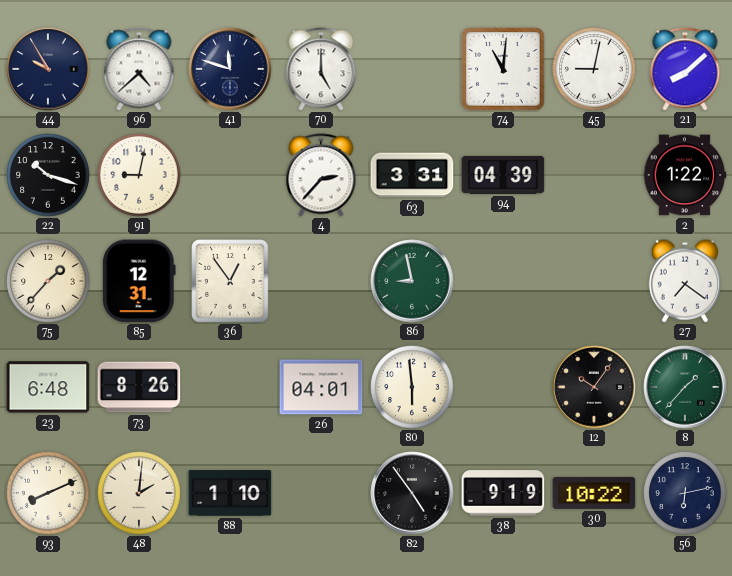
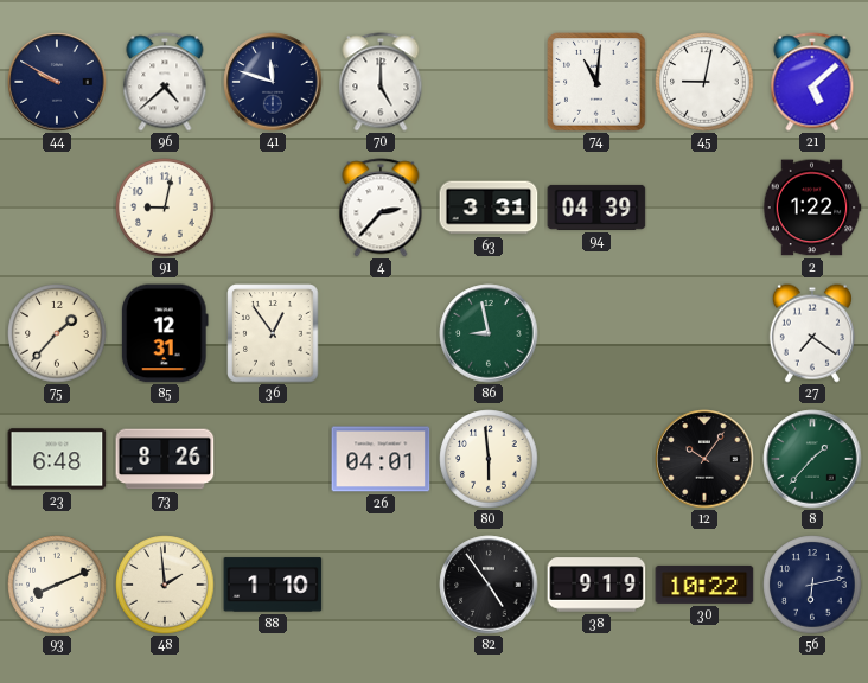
44: 9:55 -> 9:50
21: 8:08 -> 5:08
22: 10:18 -> none
48: 2:01 -> 1:59
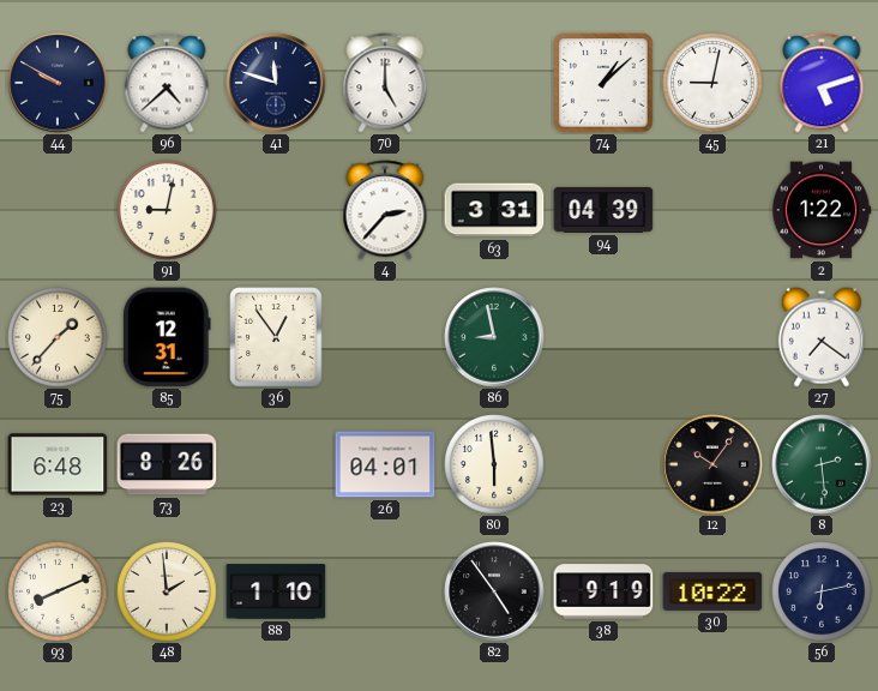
74: 11:01 -> 1:08
21: 5:08 -> 5:12
8: 1:37 -> 2:29
